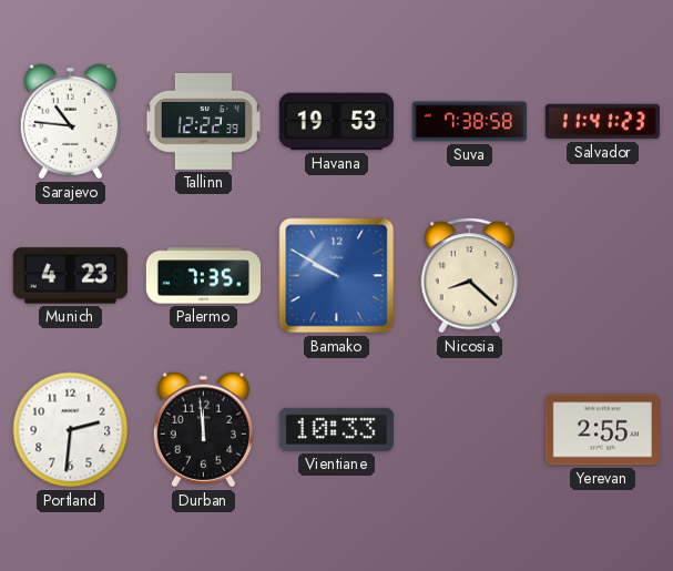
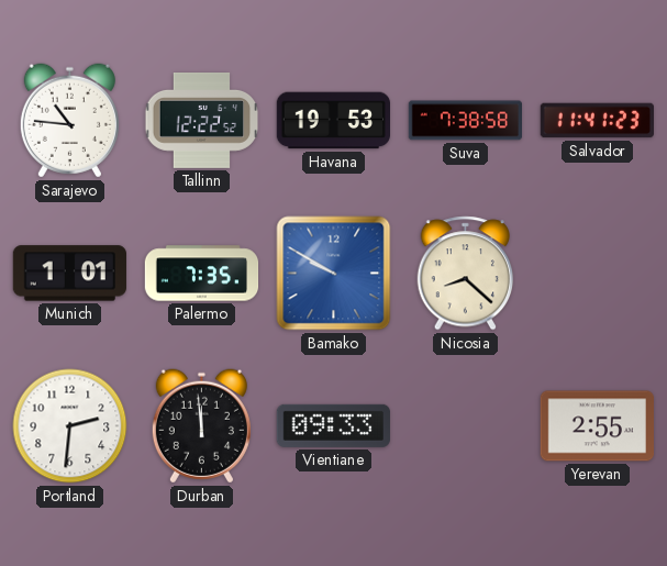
Tallinn: 12:22:39 -> 12:22:52
Munich: 4:23 -> 1:01
Vientiane: 10:33 -> 09:33
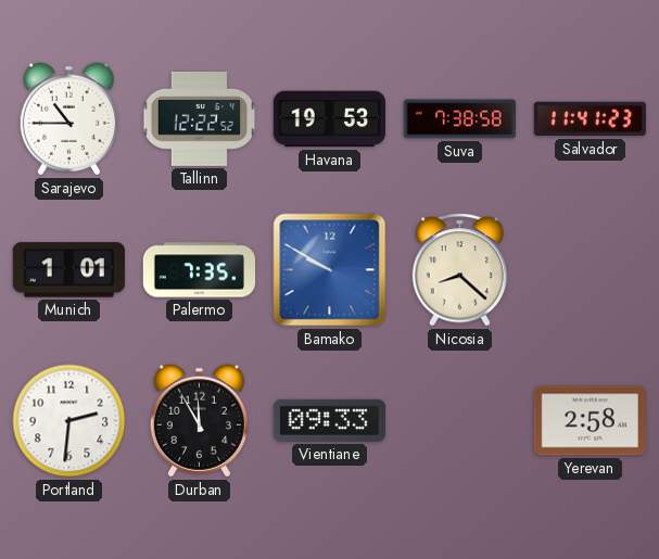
Sarajevo: 10:46 -> 10:45
Durban: 11:59 -> 11:55
Yerevan: 2:55 -> 2:58
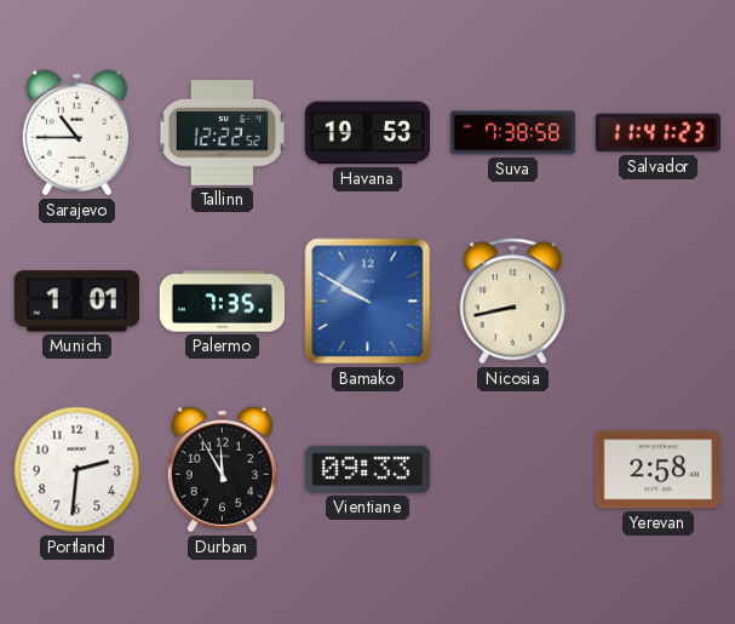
Nicosia: 8:22 -> 8:43
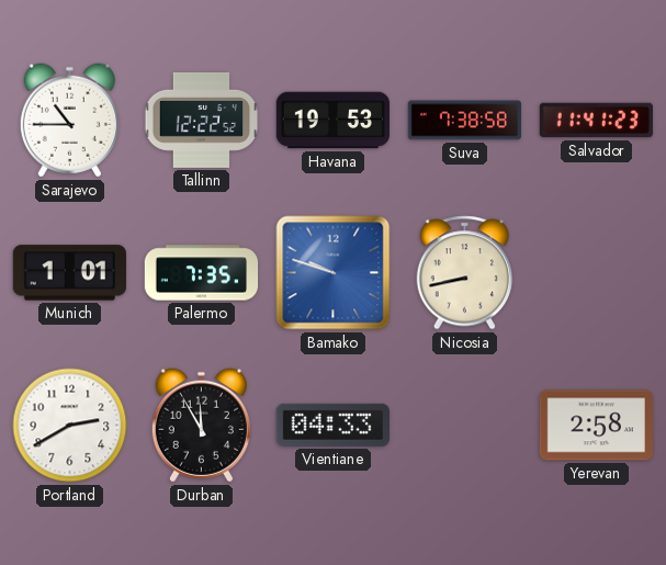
Bamako: 9:50 -> 9:48
Portland: 2:31 -> 2:40
Vientiane: 09:33 -> 04:33
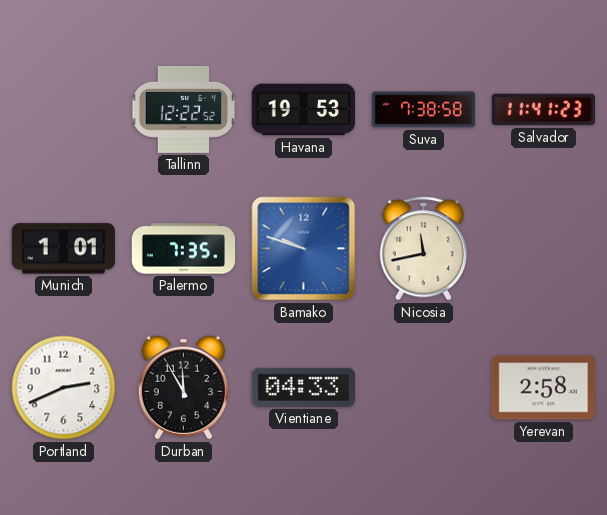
Sarajevo: 10:45 -> none
Nicosia: 8:43 -> 11:43
Portland: 2:40 -> 2:41
